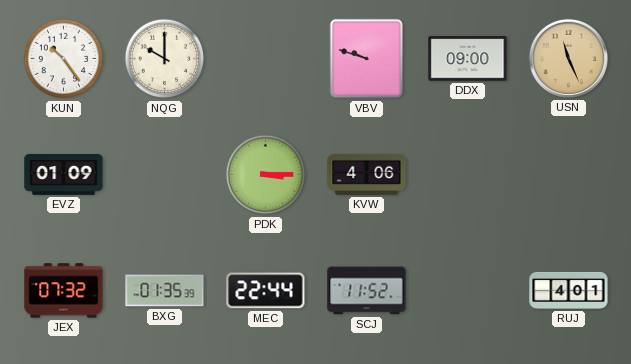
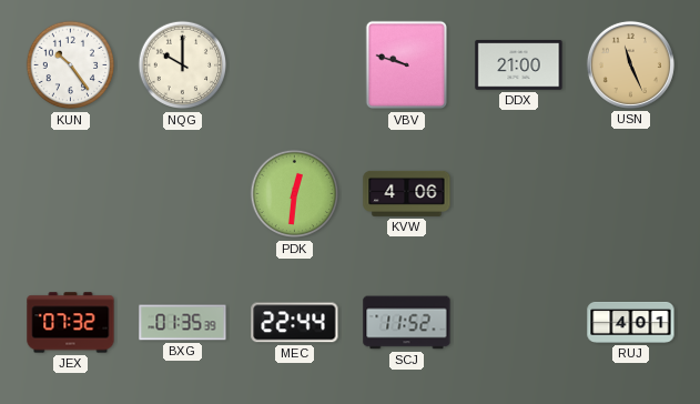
DDX: 09:00 -> 21:00
EVZ: 01:09 -> none
PDK: 3:15 -> 12:31
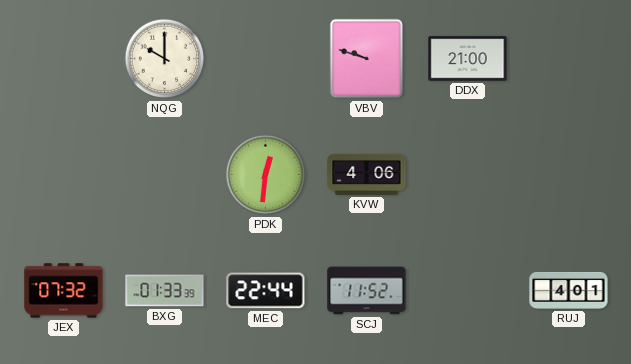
KUN: 10:24 -> none
USN: 11:26 -> none
BXG: 01:35 -> 01:33
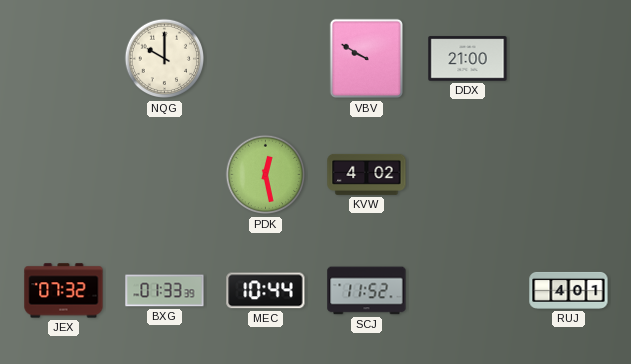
VBV: 9:48 -> 9:50
PDK: 12:31 -> 12:28
KVW: 4:06 -> 4:02
MEC: 22:44 -> 10:44
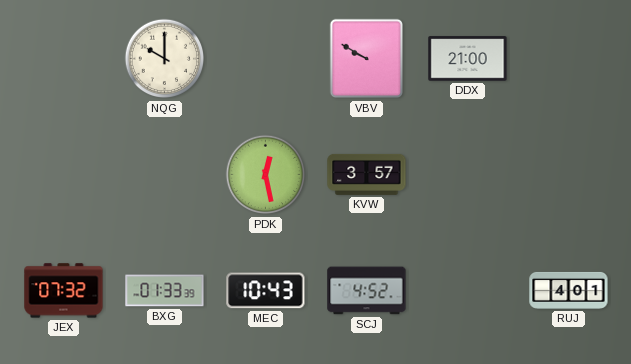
KVW: 4:02 -> 3:57
MEC: 10:44 -> 10:43
SCJ: 11:52 -> 4:52
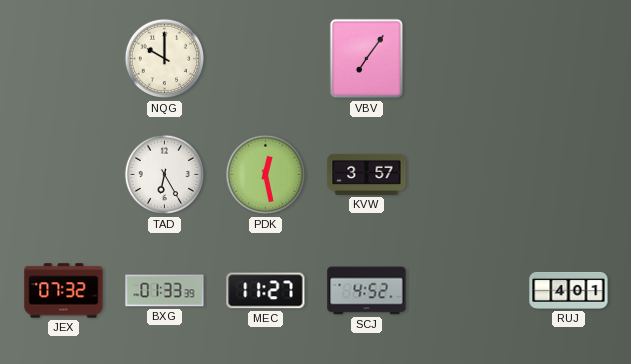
VBV: 9:50 -> 7:06
DDX: 21:00 -> none
TAD: none -> 6:25
MEC: 10:43 -> 11:27
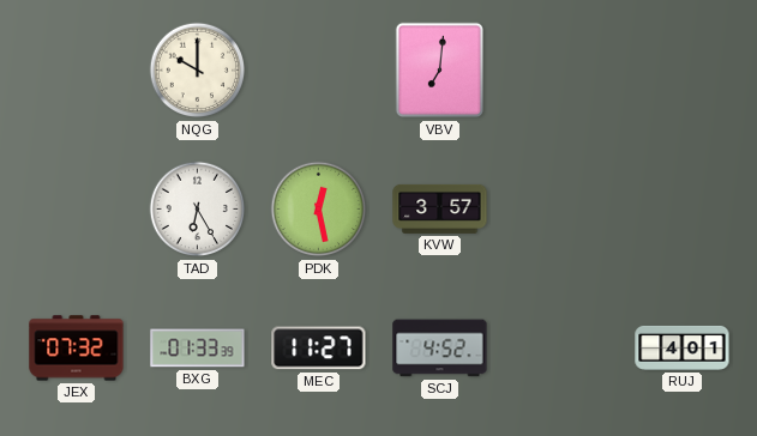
VBV: 7:06 -> 7:01
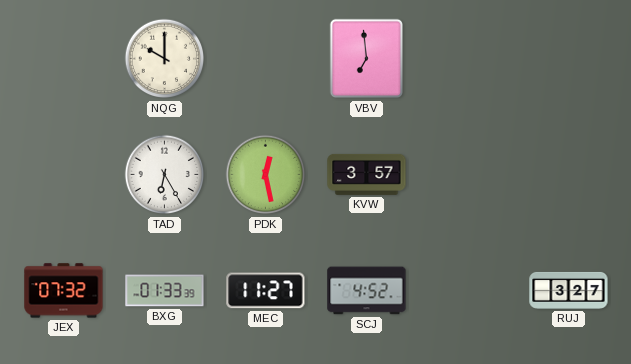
VBV: 7:01 -> 6:59
RUJ: 4:01 -> 3:27
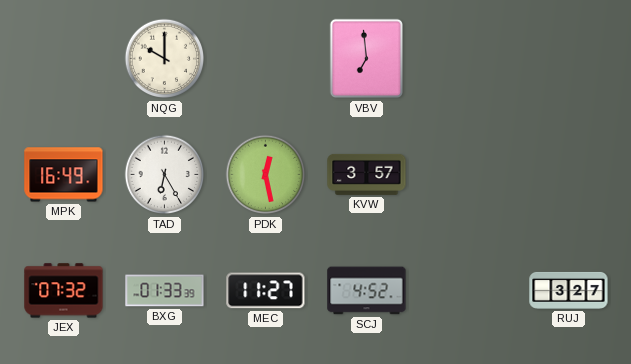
MPK: none -> 16:49
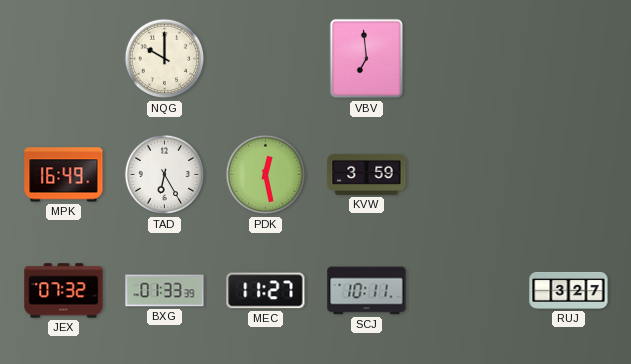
KVW: 3:57 -> 3:59
SCJ: 4:52 -> 10:11
